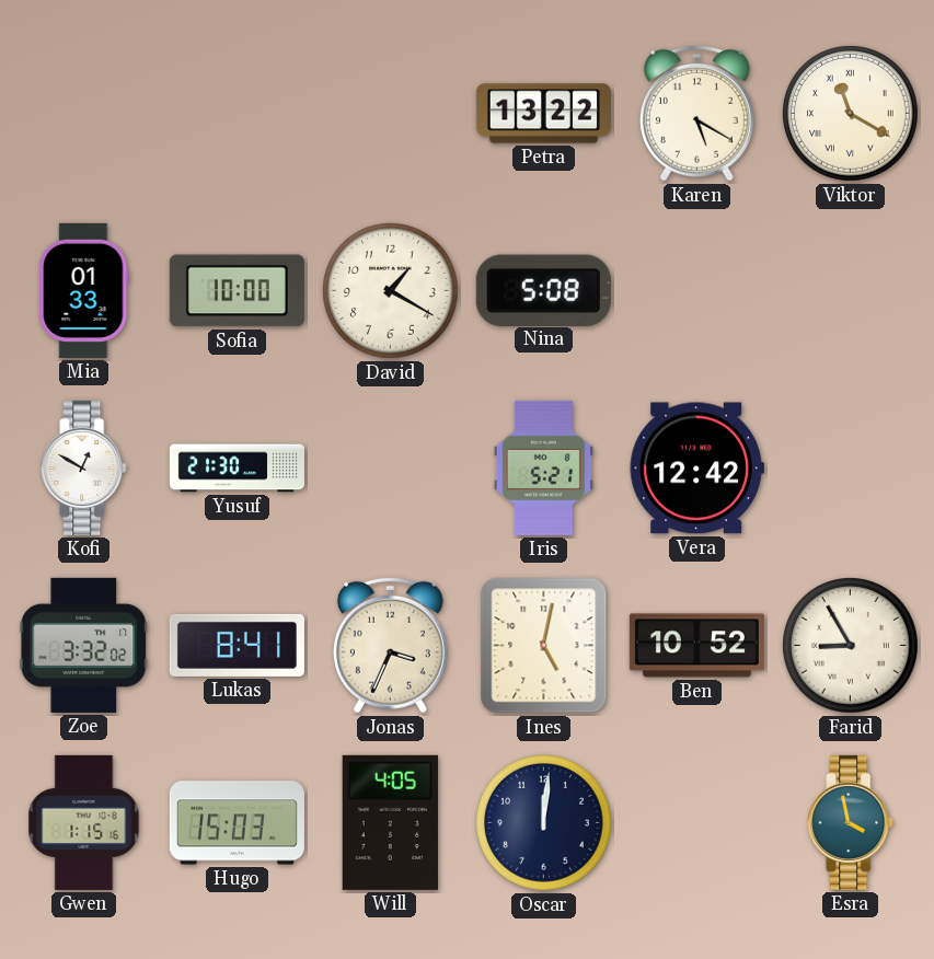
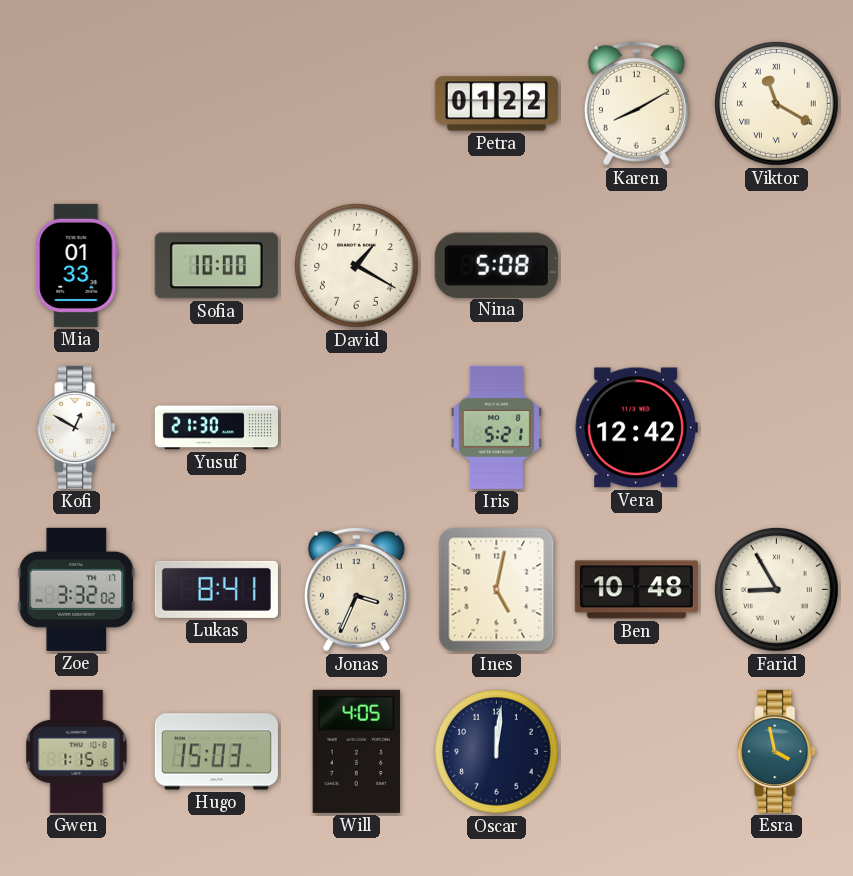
Petra: 13:22 -> 01:22
Karen: 5:20 -> 8:10
Ben: 10:52 -> 10:48
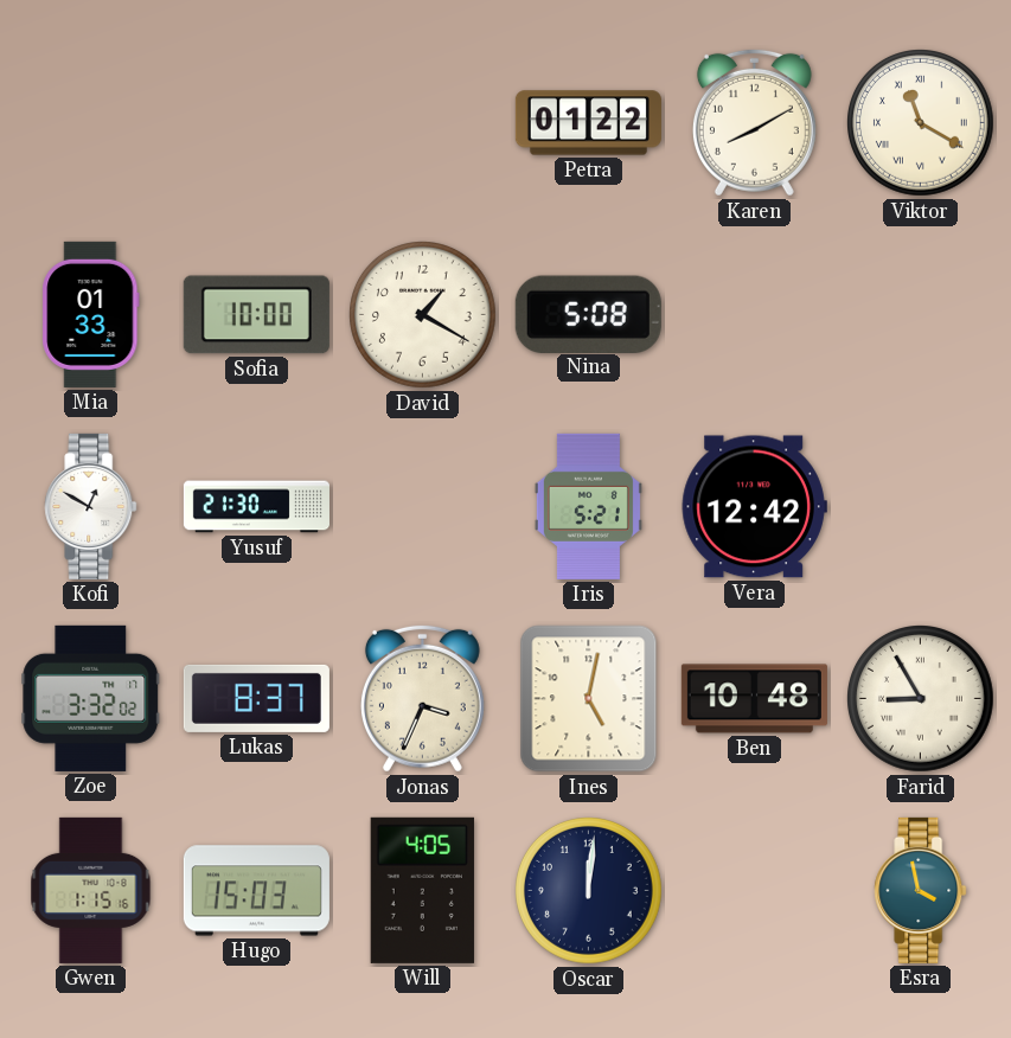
Lukas: 8:41 -> 8:37
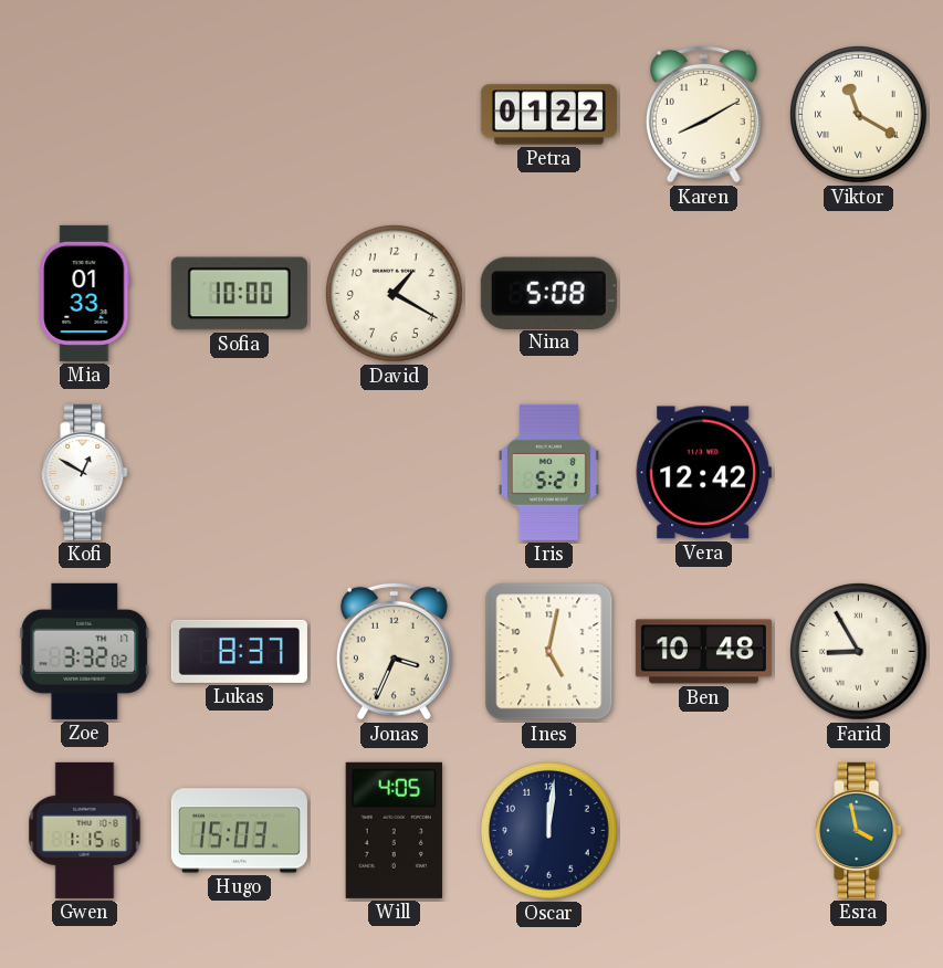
Yusuf: 21:30 -> none
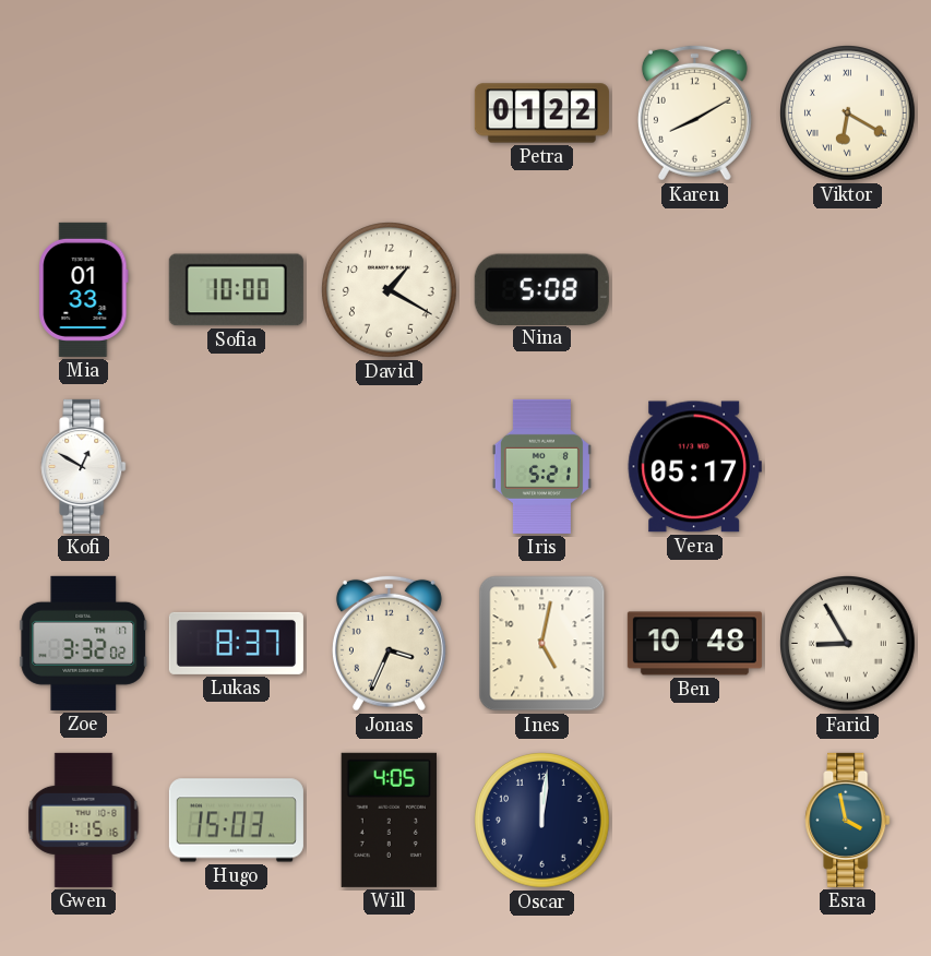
Viktor: 11:20 -> 6:20
Vera: 12:42 -> 05:17
